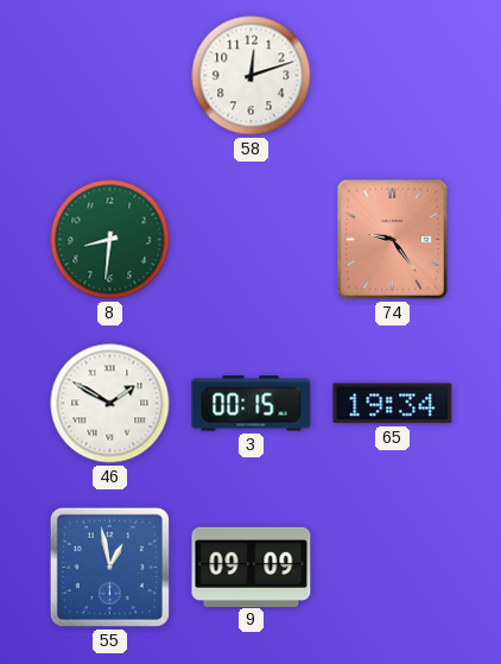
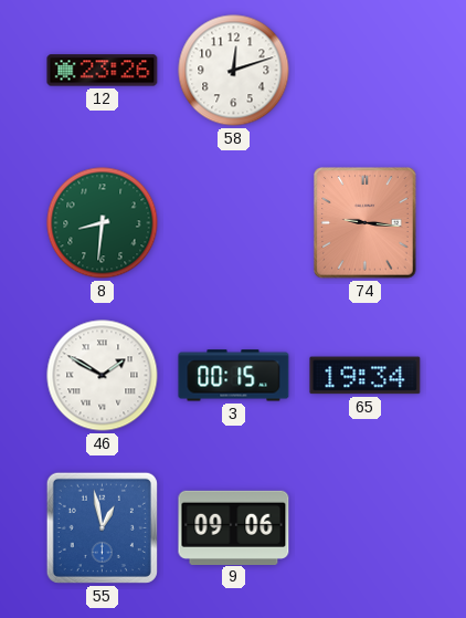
12: none -> 23:26
74: 9:24 -> 9:16
9: 09:09 -> 09:06
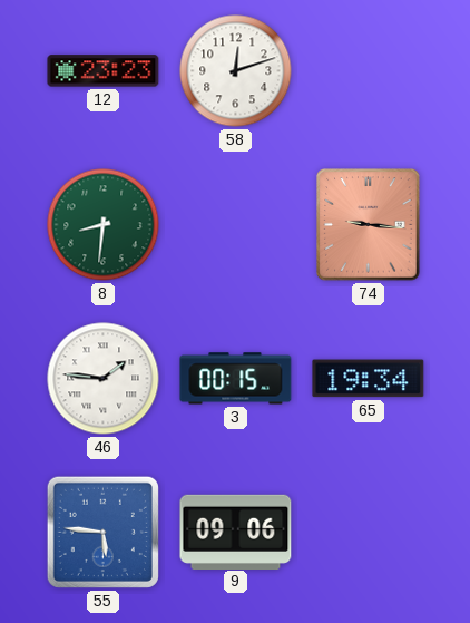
12: 23:26 -> 23:23
46: 1:50 -> 1:46
55: 12:58 -> 5:46
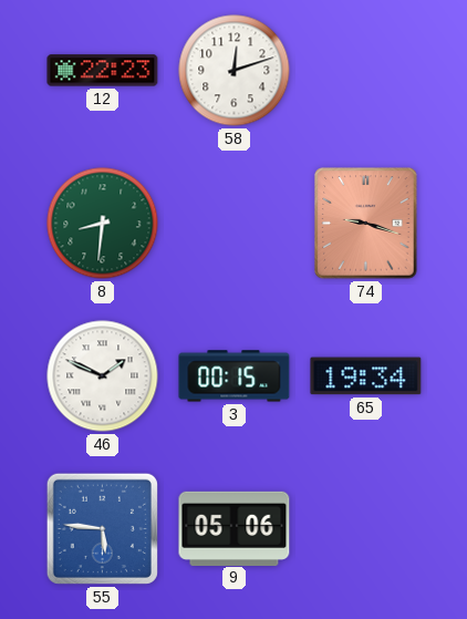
12: 23:23 -> 22:23
74: 9:16 -> 9:18
46: 1:46 -> 1:49
9: 09:06 -> 05:06
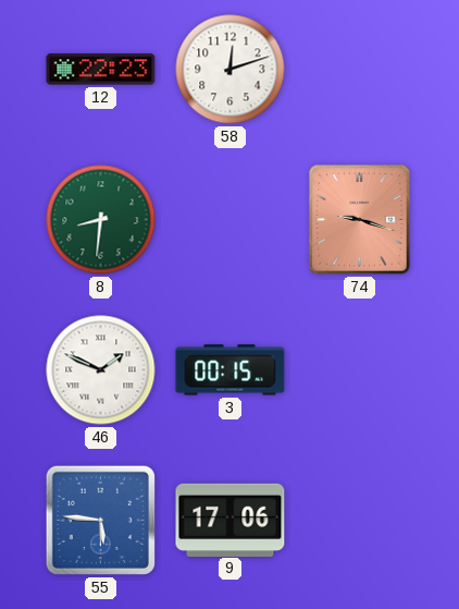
65: 19:34 -> none
9: 05:06 -> 17:06
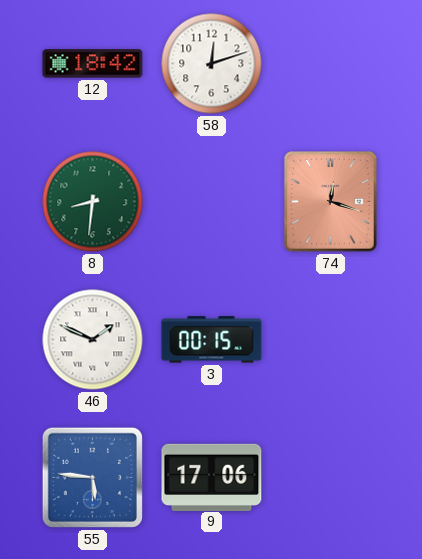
12: 22:23 -> 18:42
74: 9:18 -> 12:18
